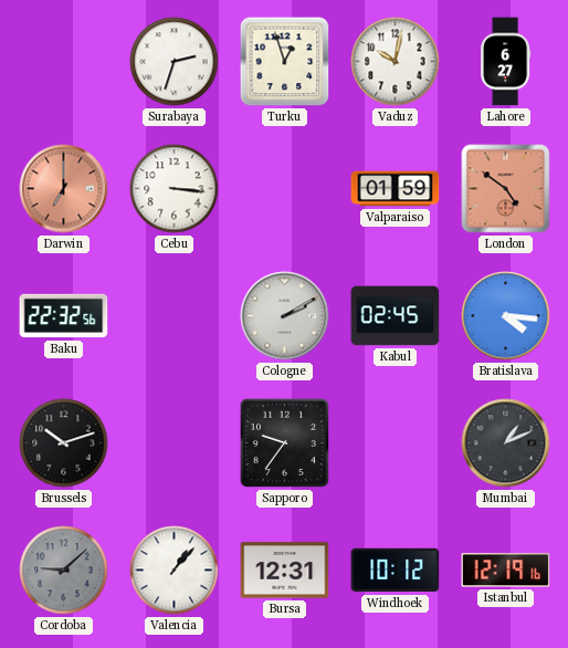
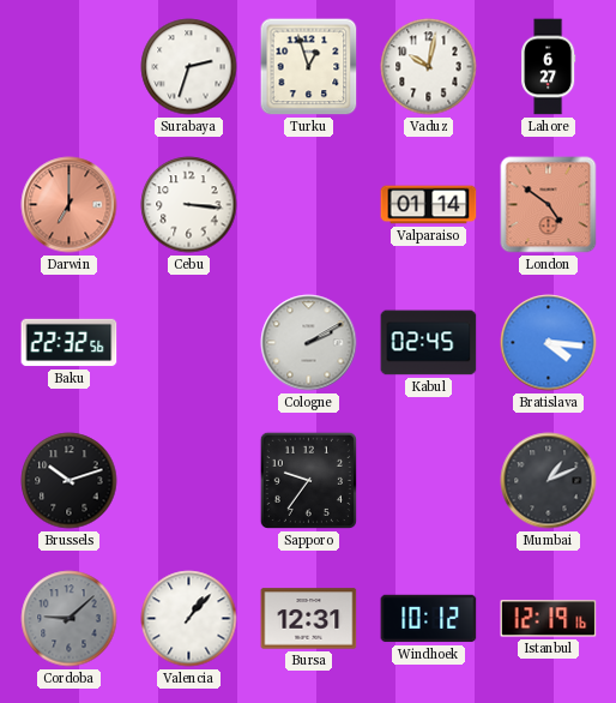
Valparaiso: 01:59 -> 01:14
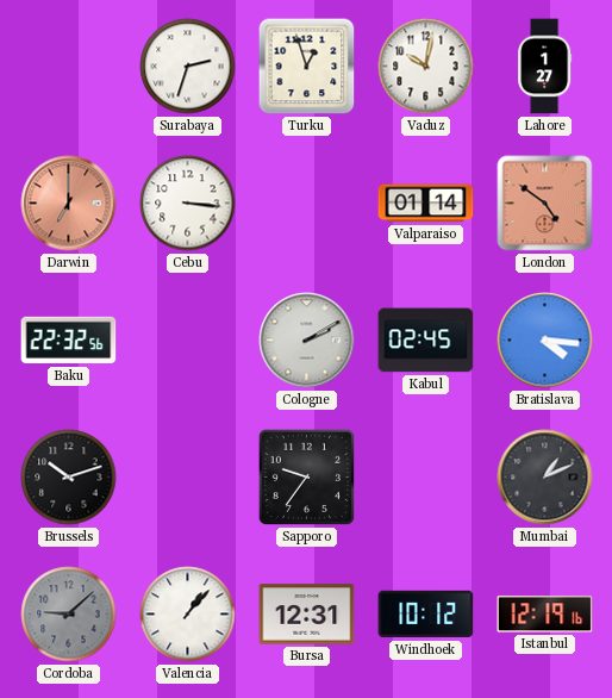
Lahore: 6:27 -> 1:27
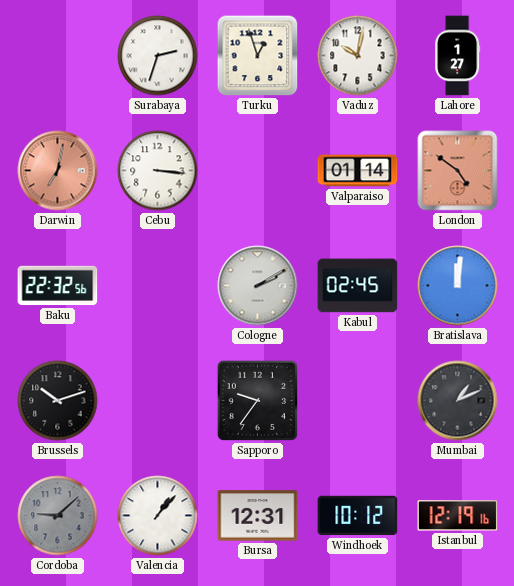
Darwin: 7:00 -> 7:02
Bratislava: 4:16 -> 12:01
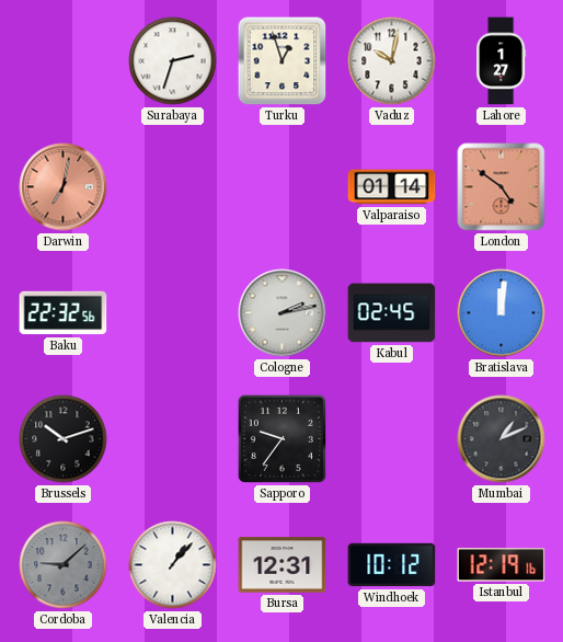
Cebu: 3:16 -> none
Cologne: 2:10 -> 2:13
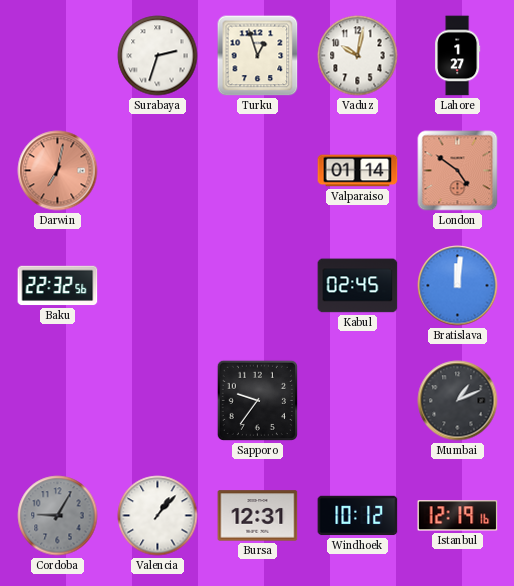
Cologne: 2:13 -> none
Brussels: 10:12 -> none
Cordoba: 9:08 -> 9:05
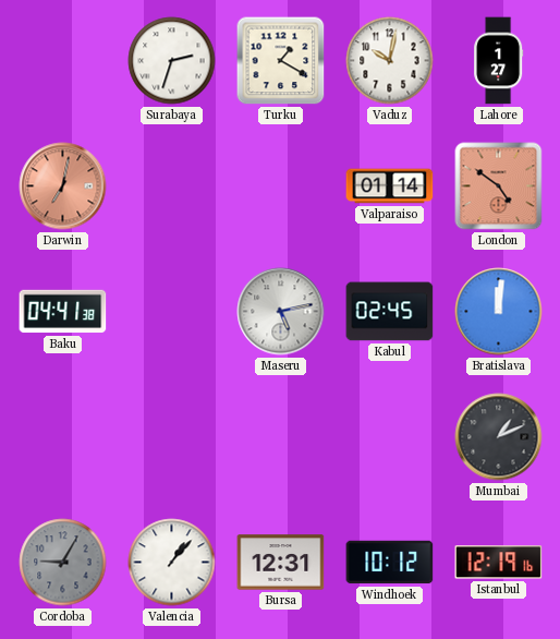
Turku: 12:57 -> 1:20
Baku: 22:32 -> 04:41
Maseru: none -> 5:13
Sapporo: 9:36 -> none
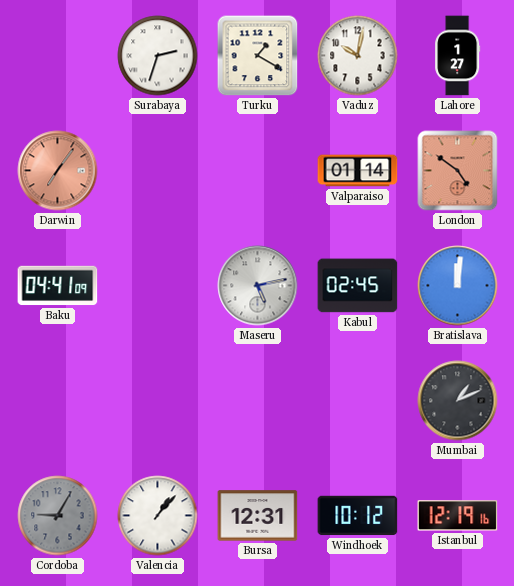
Darwin: 7:02 -> 7:06
Baku: 04:41:38 -> 04:41:09
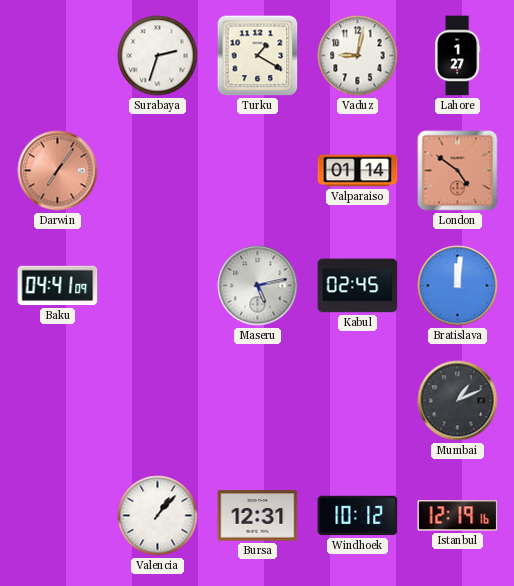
Vaduz: 10:02 -> 9:02
Cordoba: 9:05 -> none
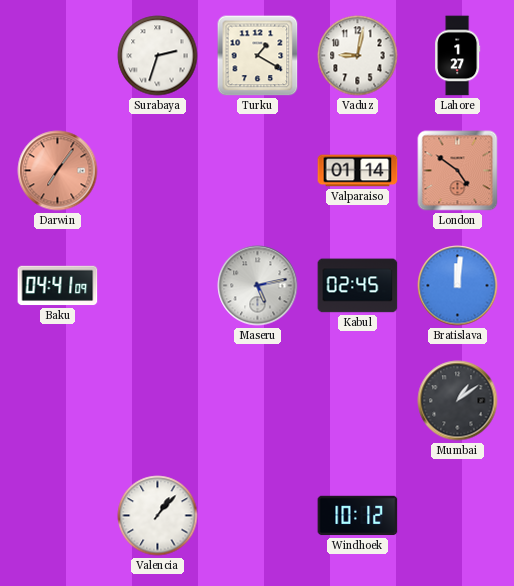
Mumbai: 1:11 -> 1:09
Bursa: 12:31 -> none
Istanbul: 12:19 -> none
